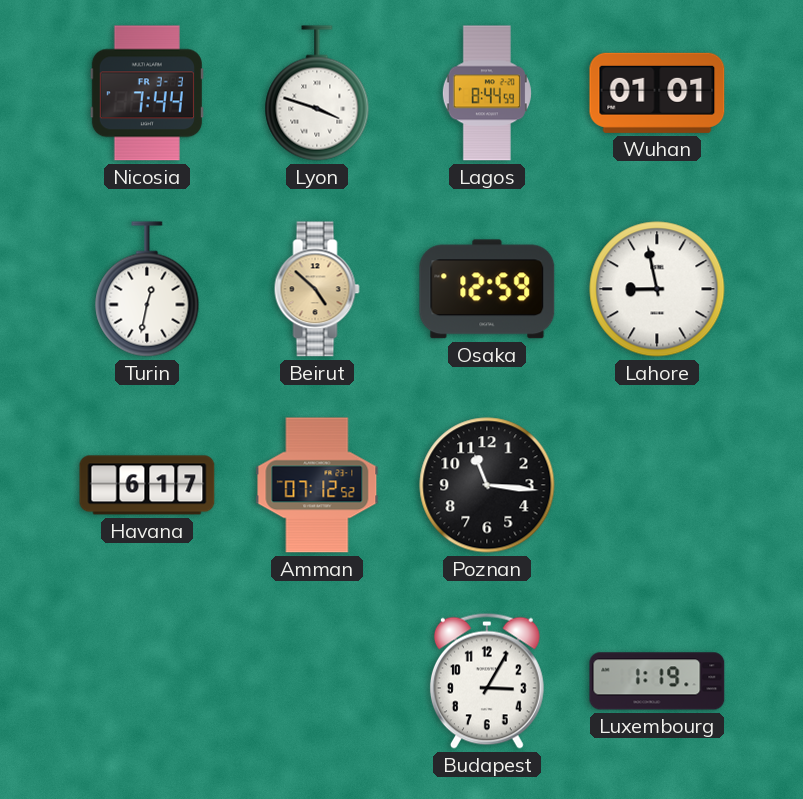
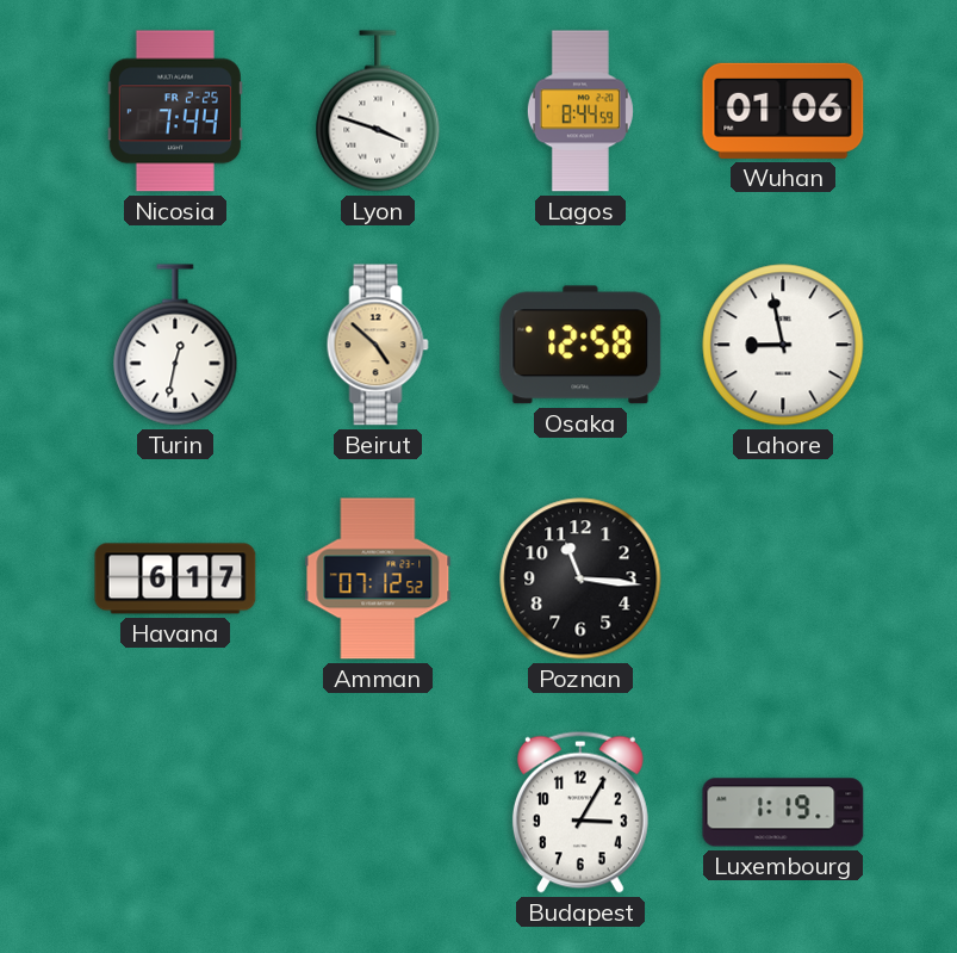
Nicosia date: FR 3-3 -> FR 2-25
Wuhan: 01:01 -> 01:06
Osaka: 12:59 -> 12:58
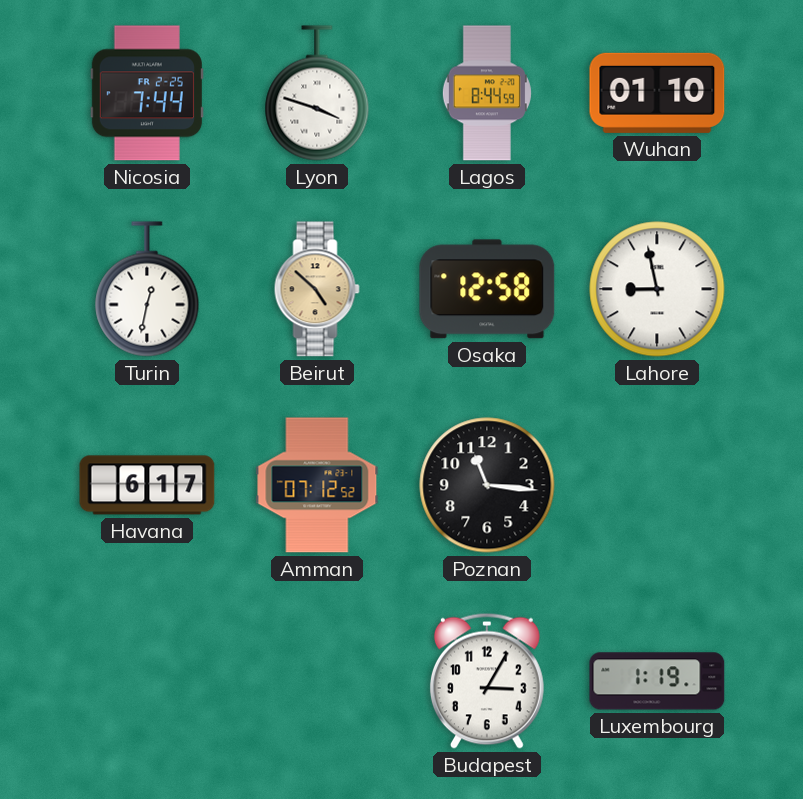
Wuhan: 01:06 -> 01:10
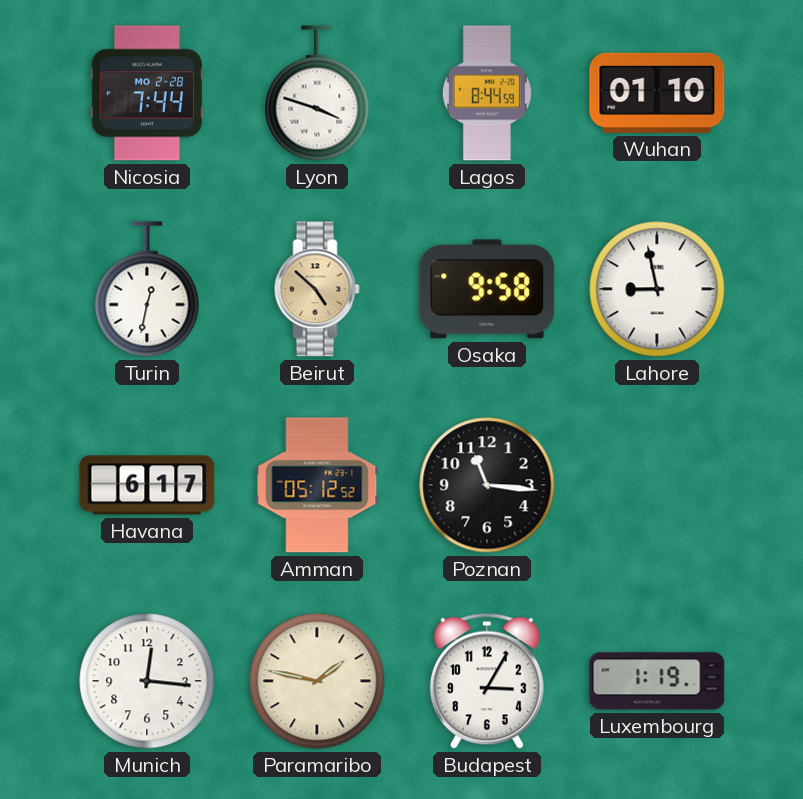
Nicosia date: FR 2-25 -> MO 2-28
Osaka: 12:58 -> 9:58
Amman: 07:12 -> 05:12
Munich: none -> 12:16
Paramaribo: none -> 1:47
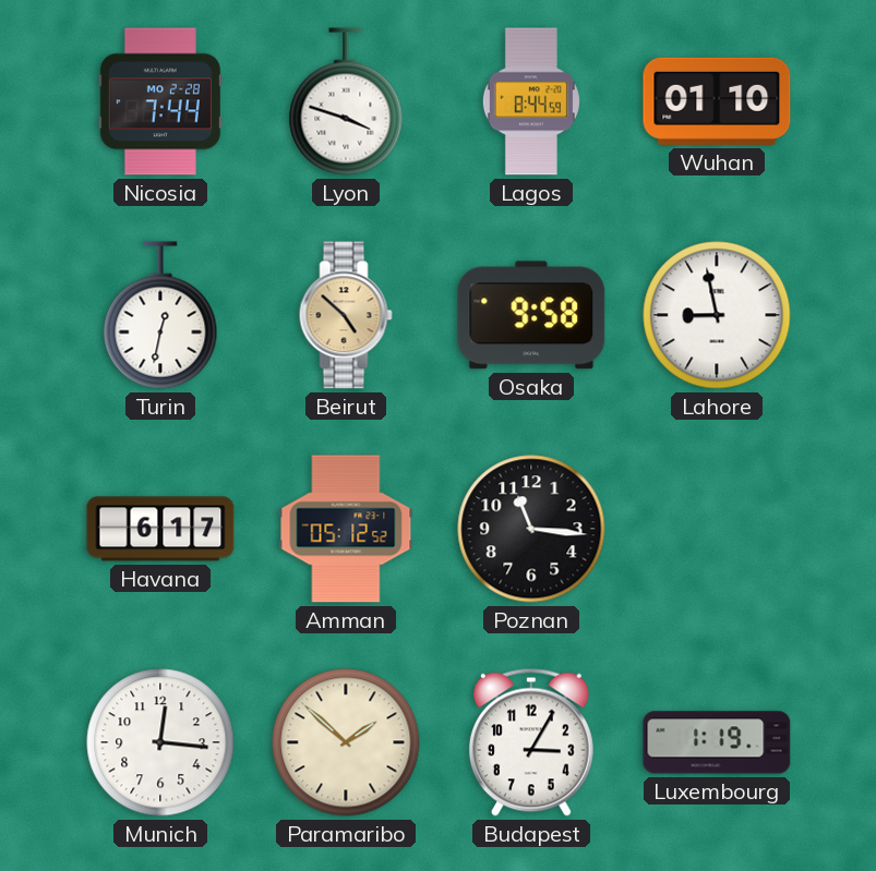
Paramaribo: 1:47 -> 1:52
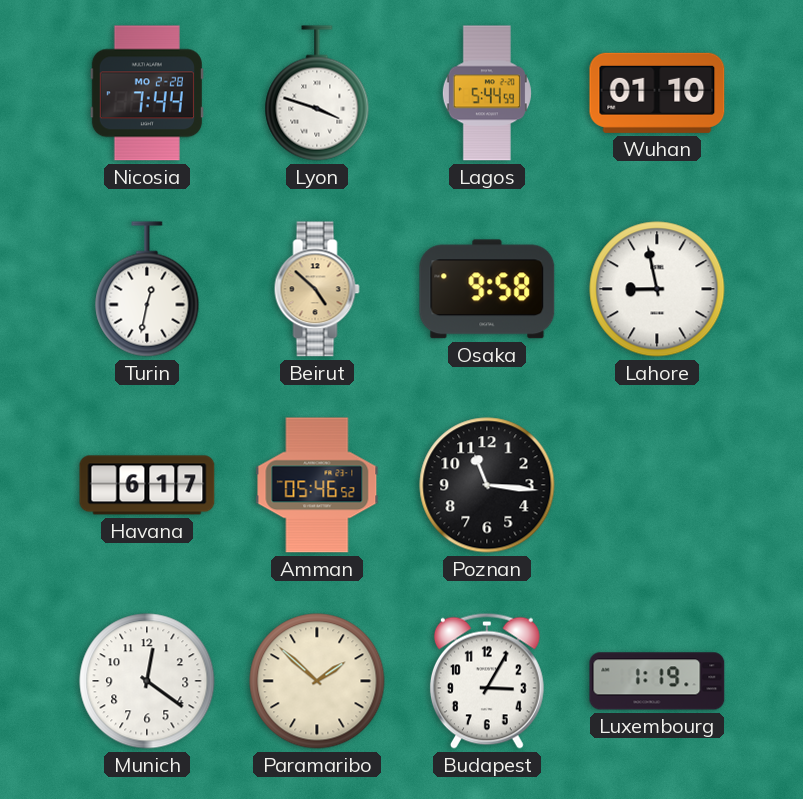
Lagos: 8:44 -> 5:44
Amman: 05:12 -> 05:46
Munich: 12:16 -> 12:21
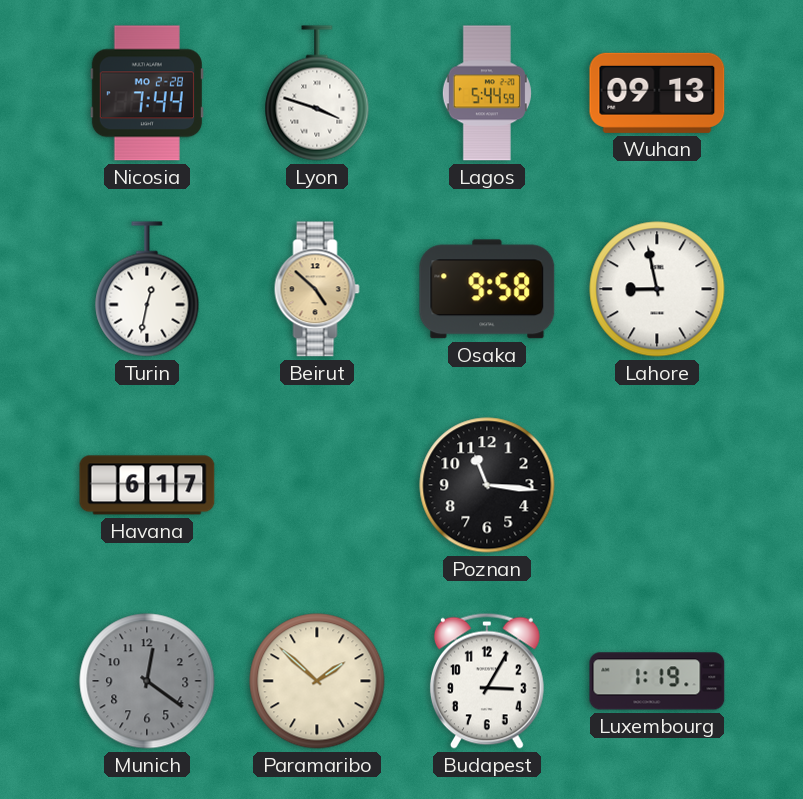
Wuhan: 01:10 -> 09:13
Amman: 05:46 -> none
Munich dial: white -> grey
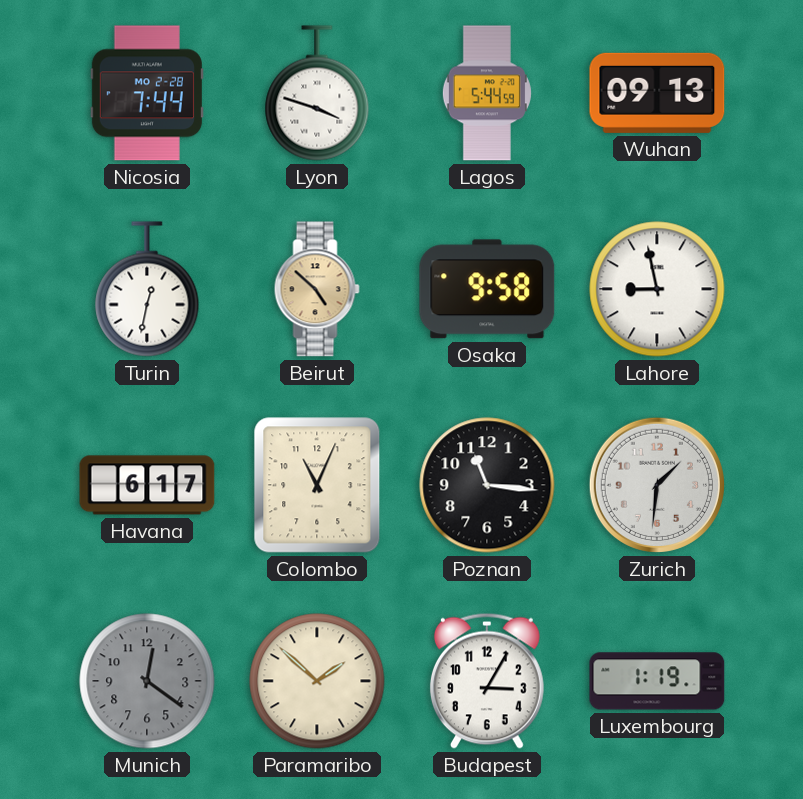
Colombo: none -> 11:04
Zurich: none -> 1:31
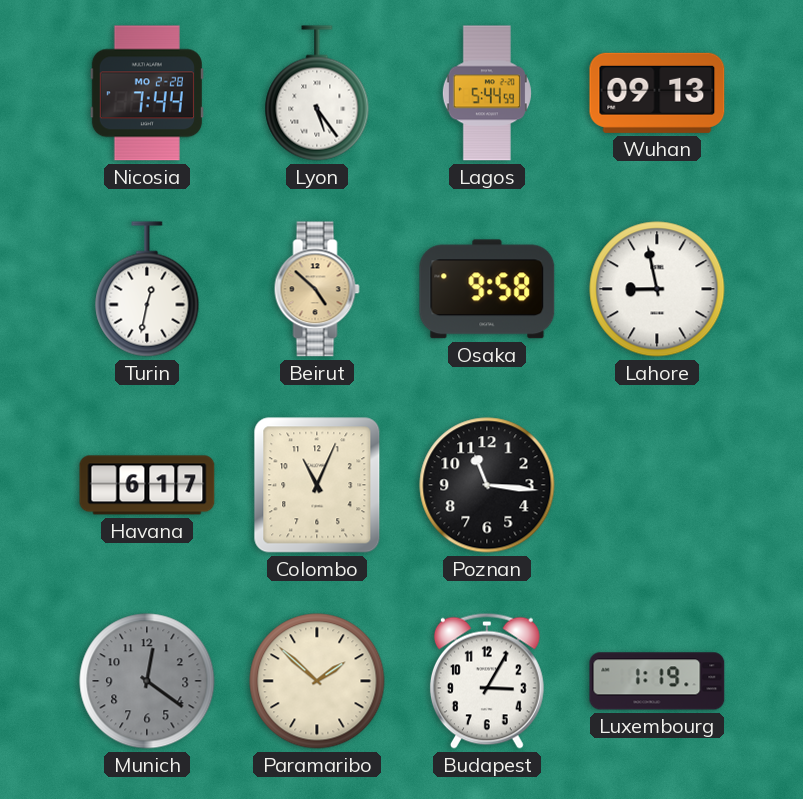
Lyon: 3:48 -> 5:24
Zurich: 1:31 -> none
